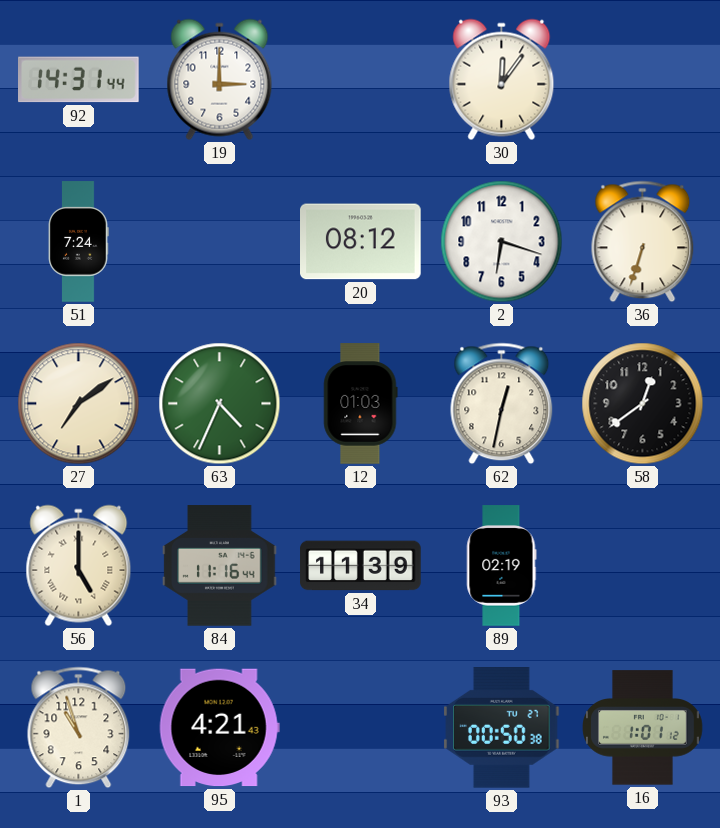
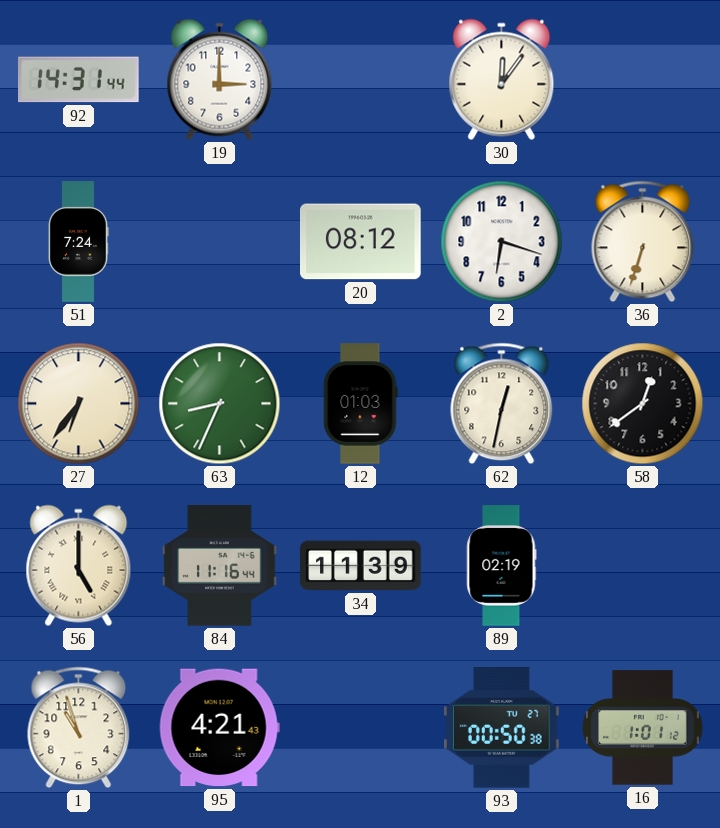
27: 7:09 -> 6:36
63: 4:34 -> 8:34
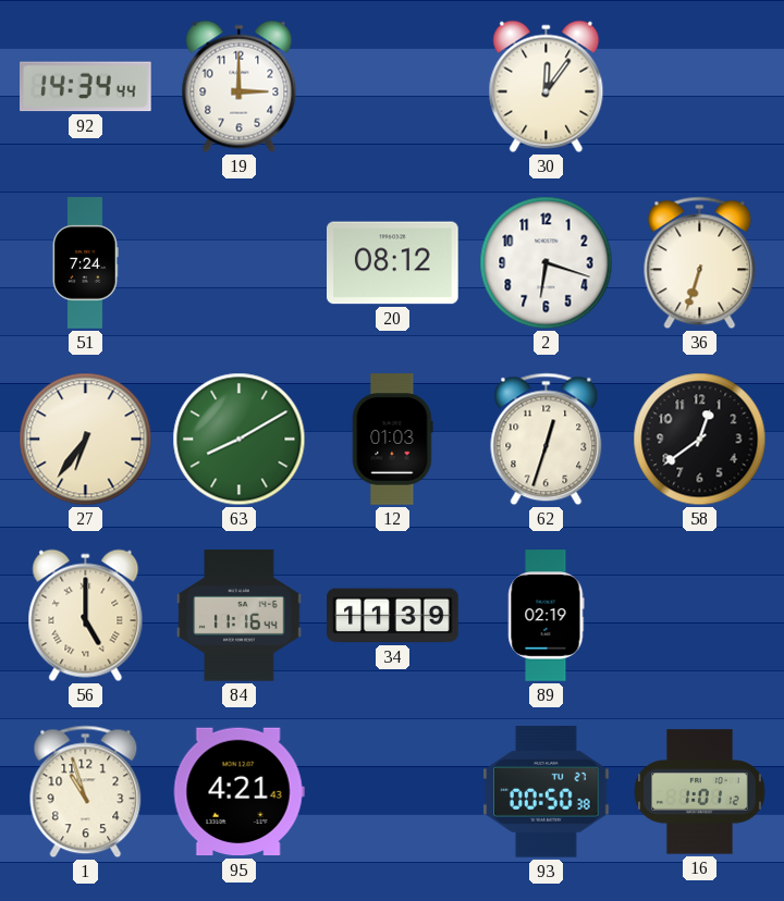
92: 14:31 -> 14:34
63: 8:34 -> 8:10
62: 12:32 -> 12:33
